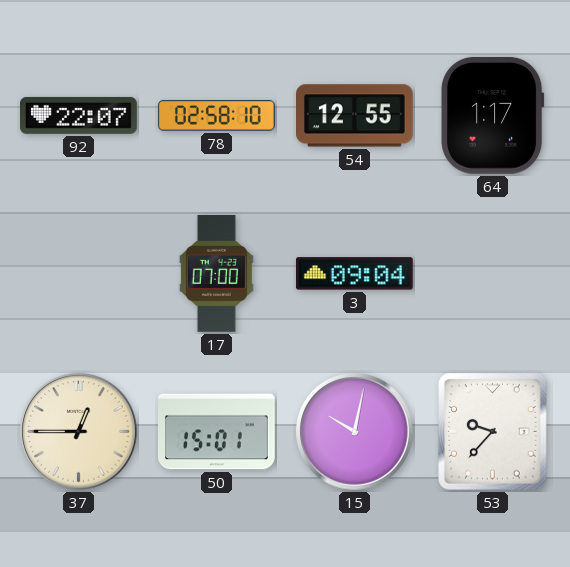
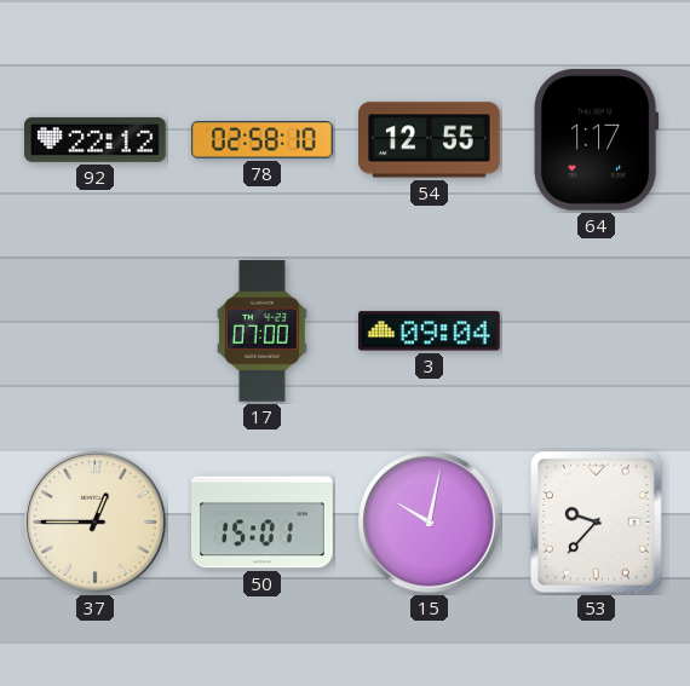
92: 22:07 -> 22:12
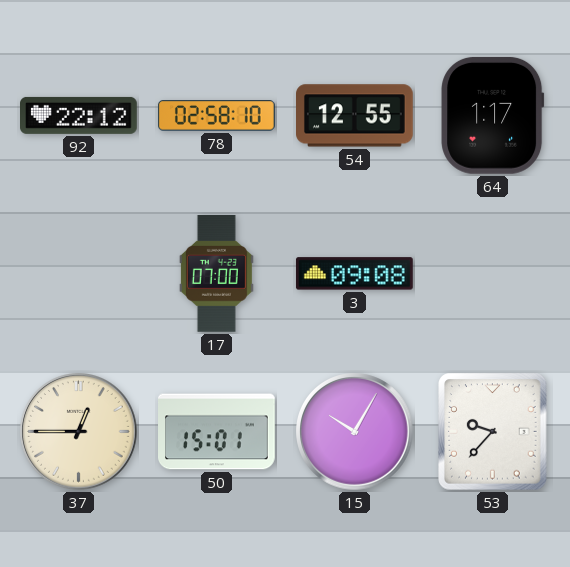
3: 09:04 -> 09:08
15: 10:02 -> 10:05
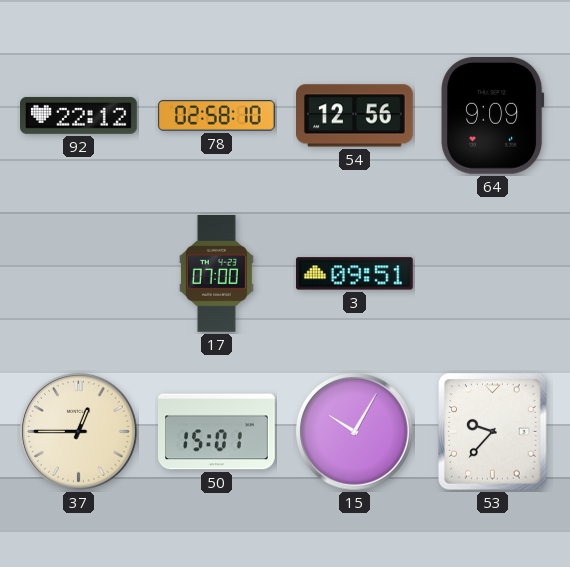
54: 12:55 -> 12:56
64: 1:17 -> 9:09
3: 09:08 -> 09:51
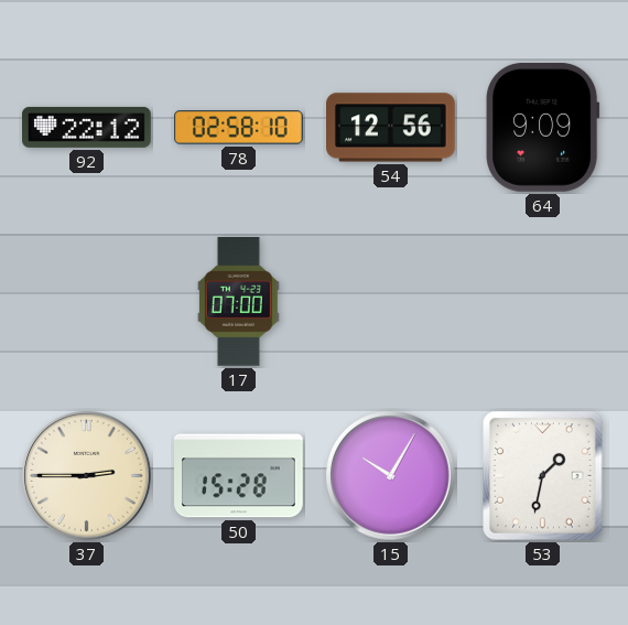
3: 09:51 -> none
37: 12:45 -> 2:45
50: 15:01 -> 15:28
53: 9:37 -> 1:32
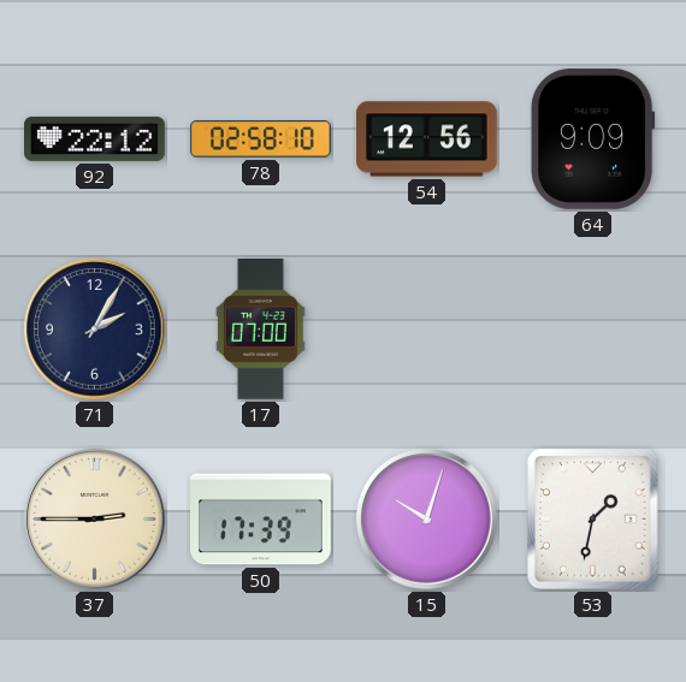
71: none -> 2:05
50: 15:28 -> 17:39
15: 10:05 -> 10:03
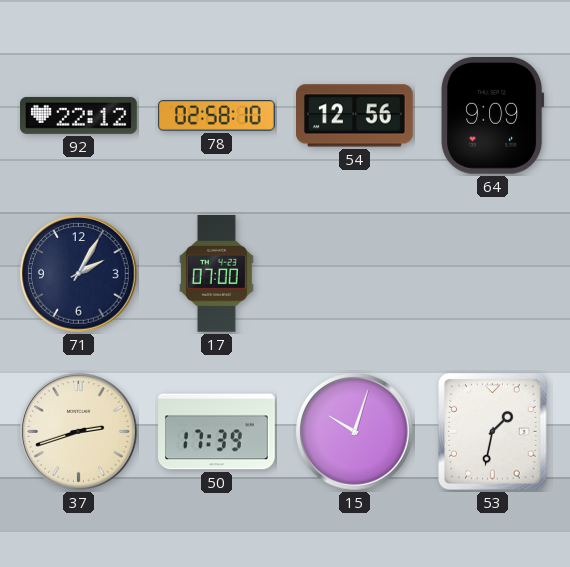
37: 2:45 -> 2:42
